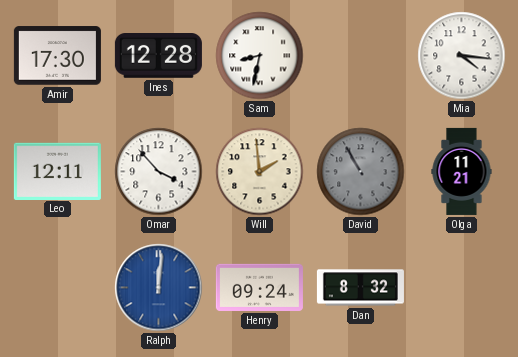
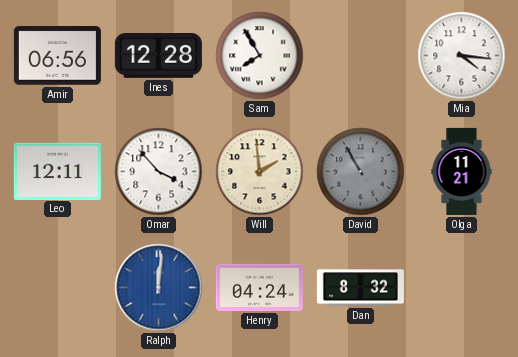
Amir: 17:30 -> 06:56
Sam: 8:32 -> 7:55
Henry: 09:24 -> 04:24
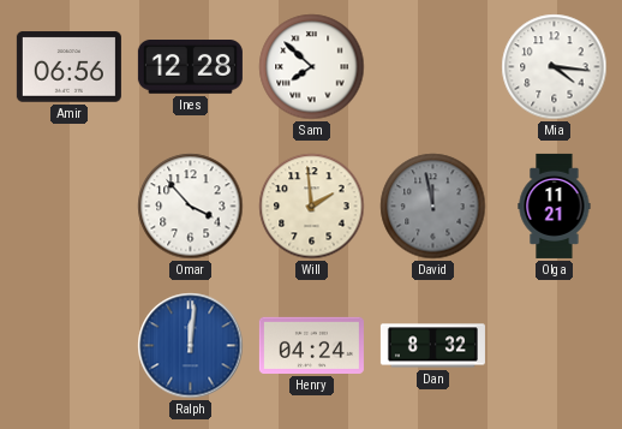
Sam: 7:55 -> 7:52
Leo: 12:11 -> none
David: 10:55 -> 11:58
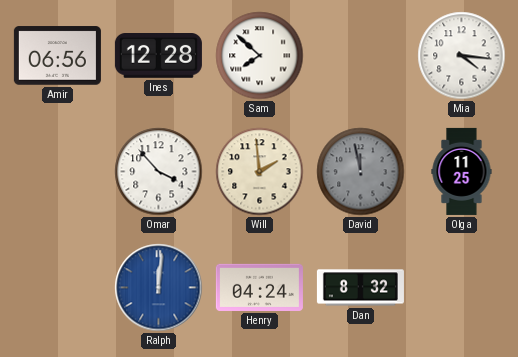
Olga: 11:21 -> 11:25
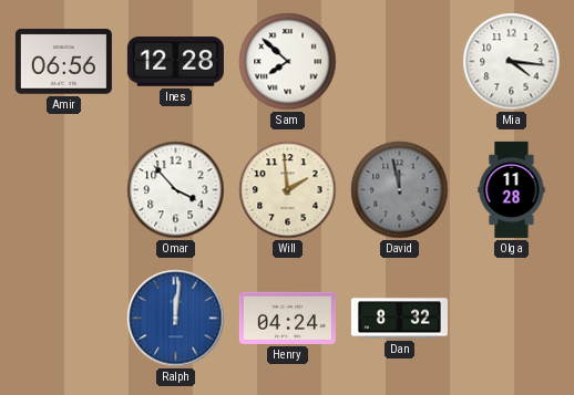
Olga: 11:25 -> 11:28
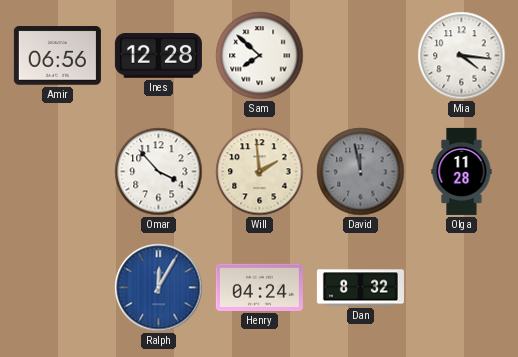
Ralph: 12:01 -> 12:05
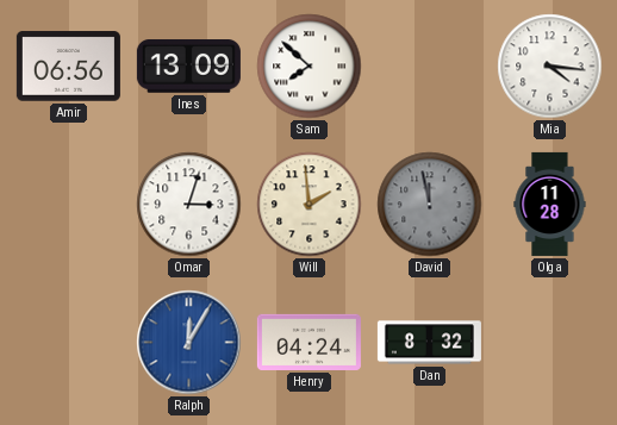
Ines: 12:28 -> 13:09
Omar: 3:53 -> 3:03
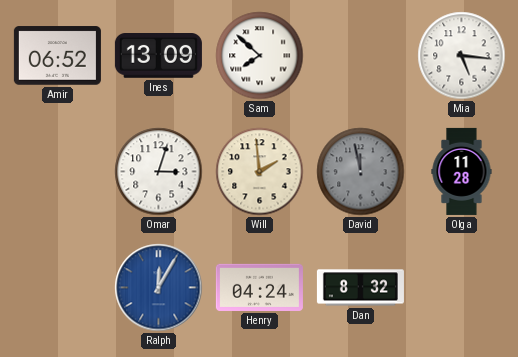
Amir: 06:56 -> 06:52
Mia: 4:16 -> 5:16
